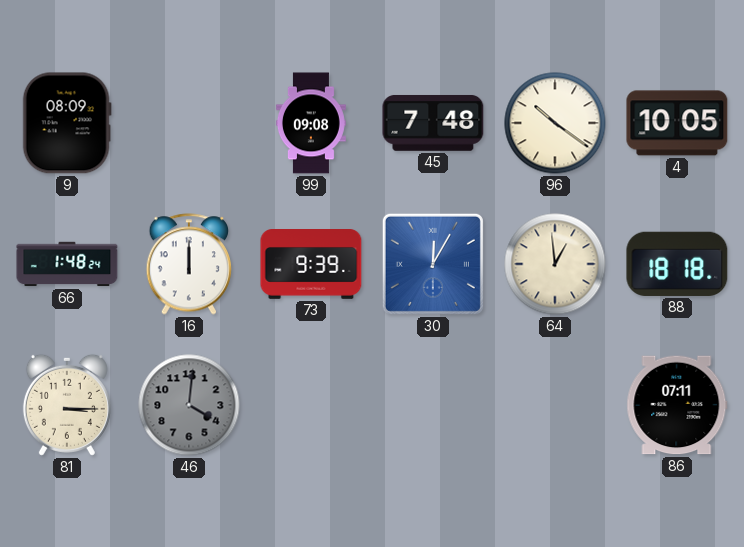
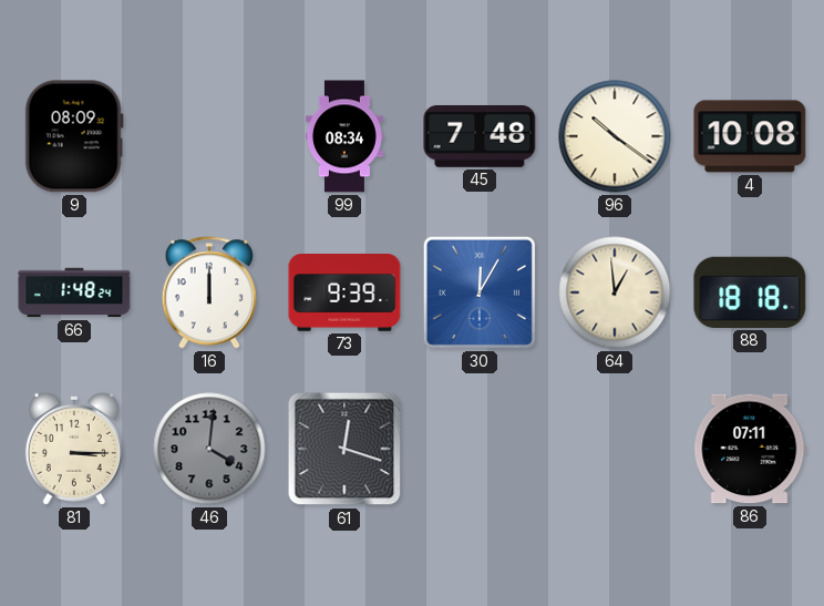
99: 09:08 -> 08:34
4: 10:05 -> 10:08
61: none -> 12:18
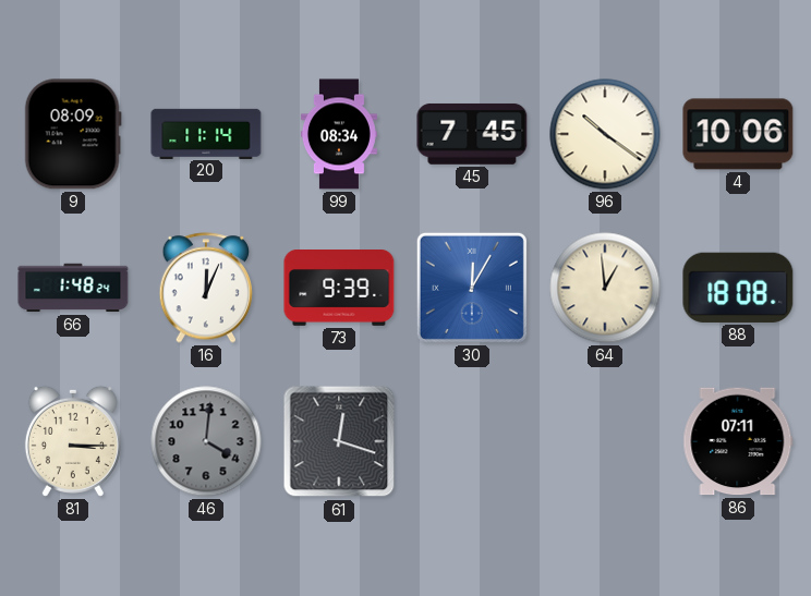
20: none -> 11:14
45: 7:48 -> 7:45
4: 10:08 -> 10:06
16: 12:00 -> 12:04
88: 18:18 -> 18:08
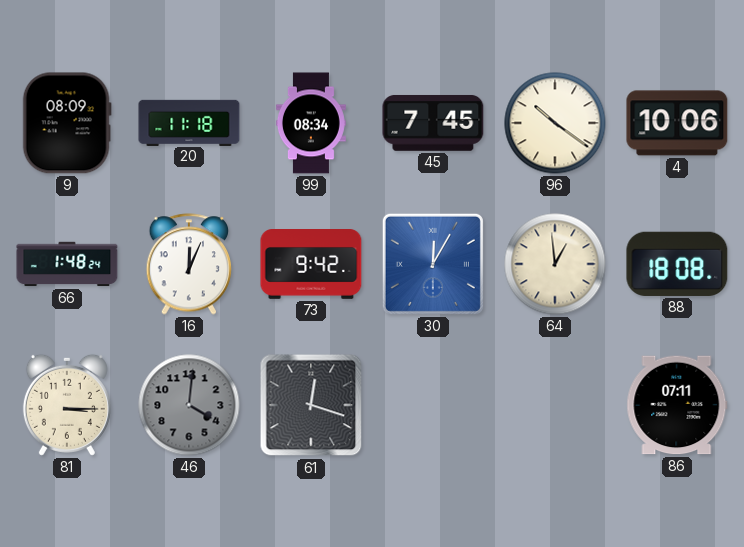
20: 11:14 -> 11:18
73: 9:39 -> 9:42
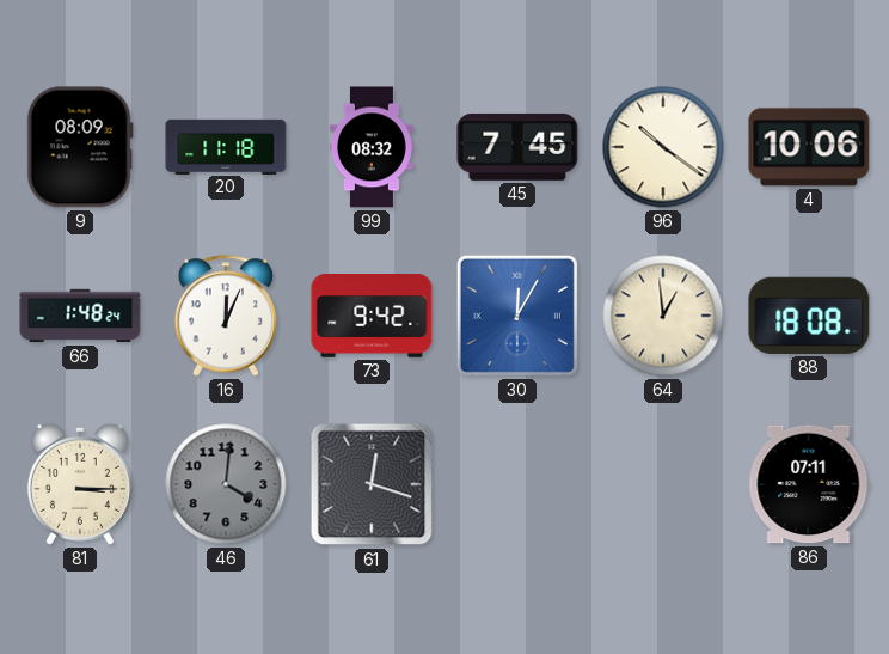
99: 08:34 -> 08:32
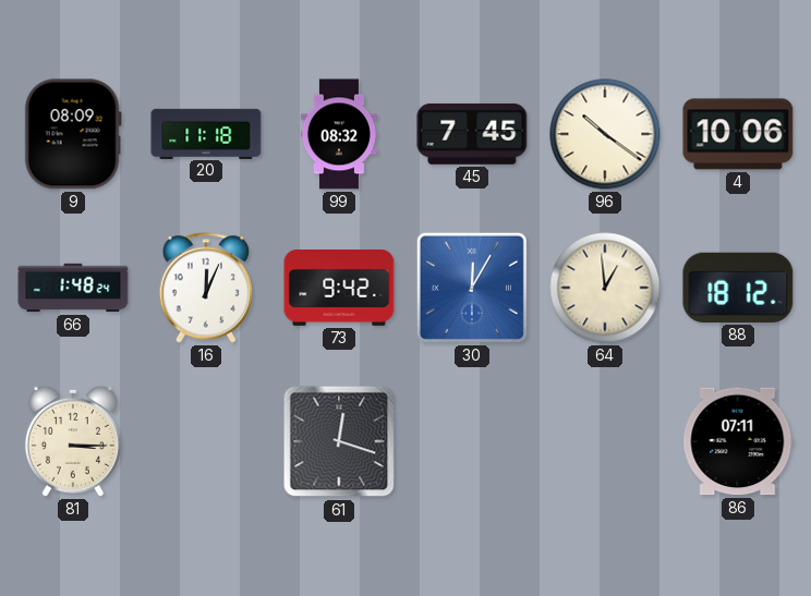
88: 18:08 -> 18:12
46: 4:01 -> none
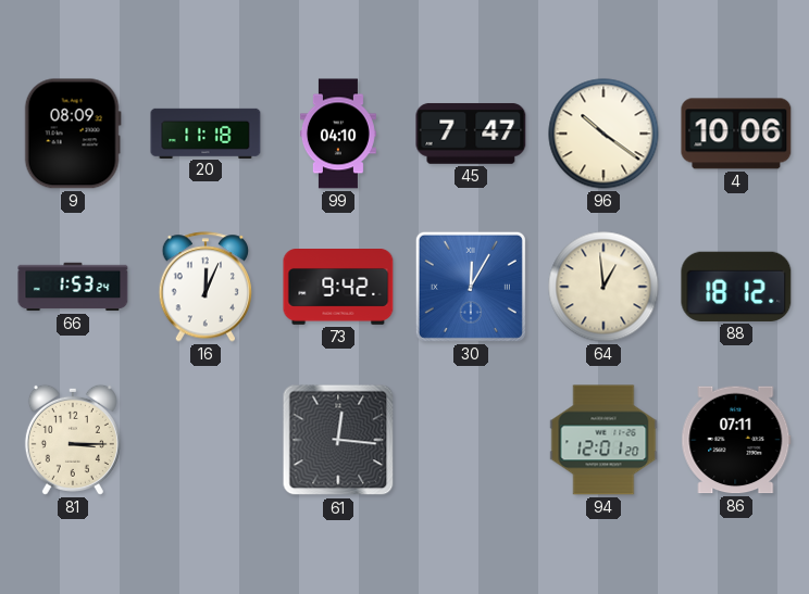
99: 08:32 -> 04:10
45: 7:45 -> 7:47
66: 1:48 -> 1:53
61: 12:18 -> 12:16
94: none -> 12:01
